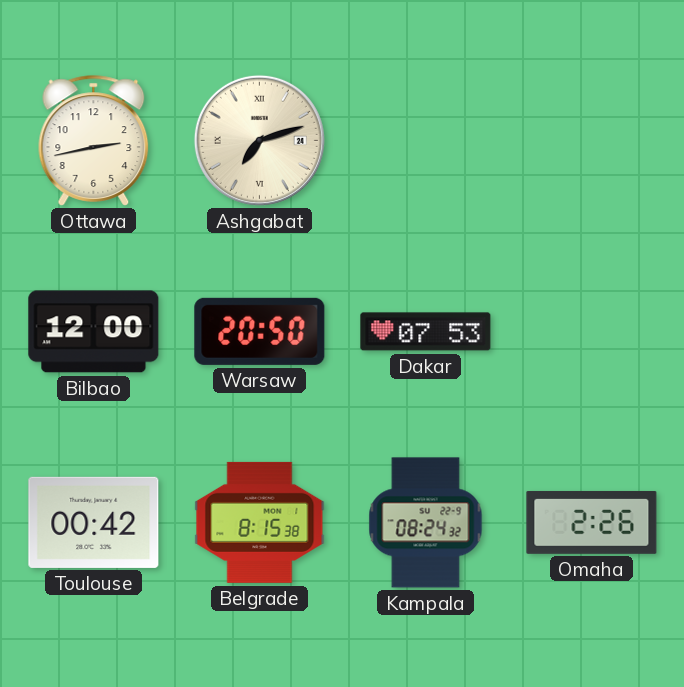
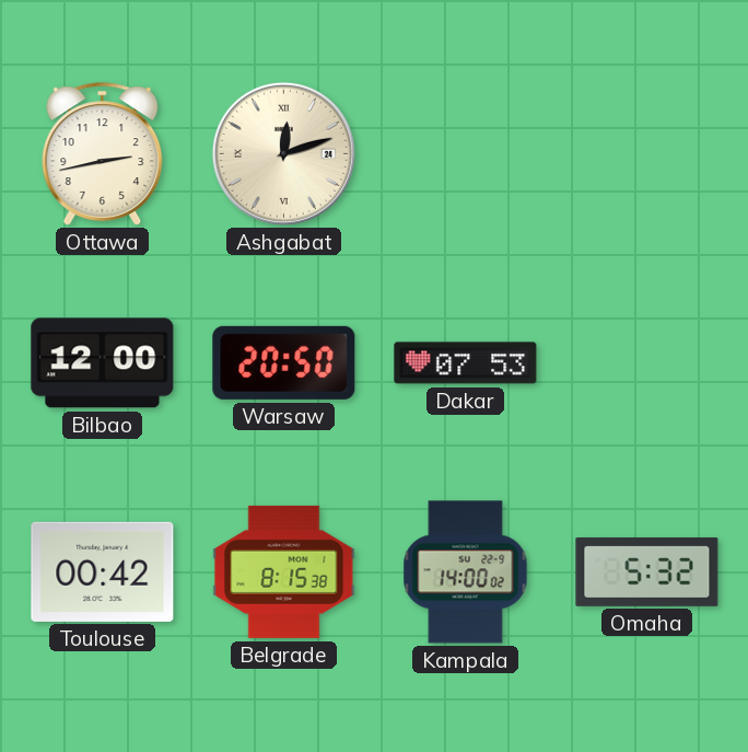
Ashgabat: 7:12 -> 12:12
Kampala: 08:24 -> 14:00
Omaha: 2:26 -> 5:32
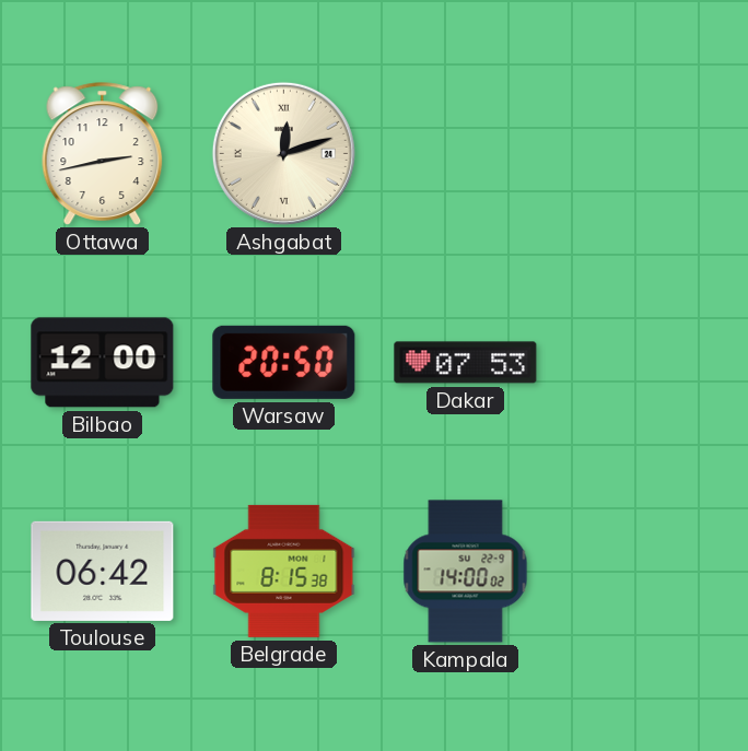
Toulouse: 00:42 -> 06:42
Omaha: 5:32 -> none
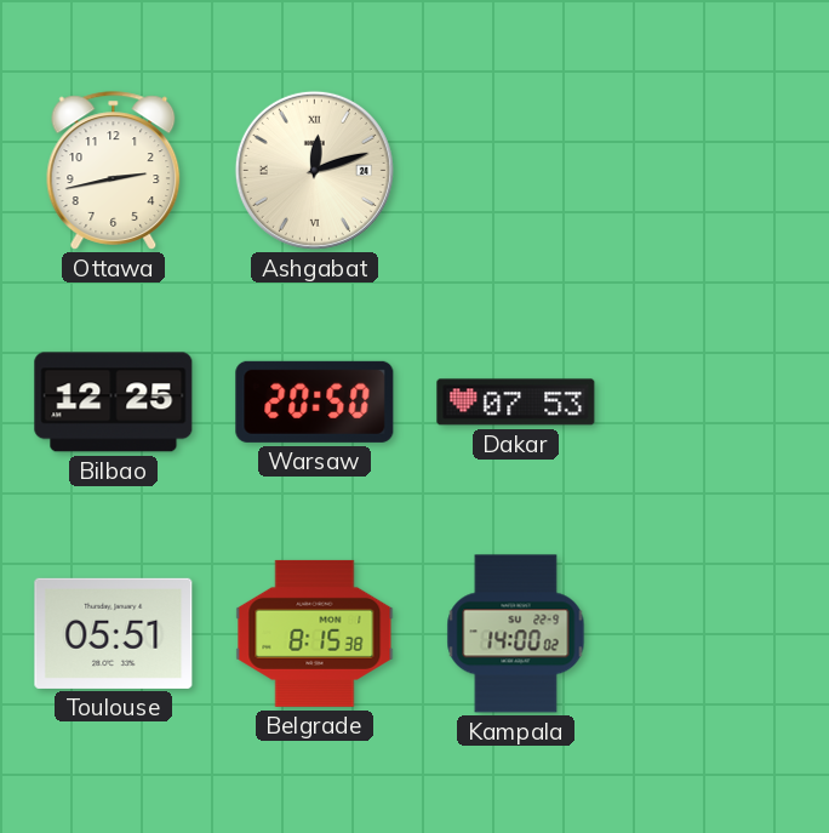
Bilbao: 12:00 -> 12:25
Toulouse: 06:42 -> 05:51
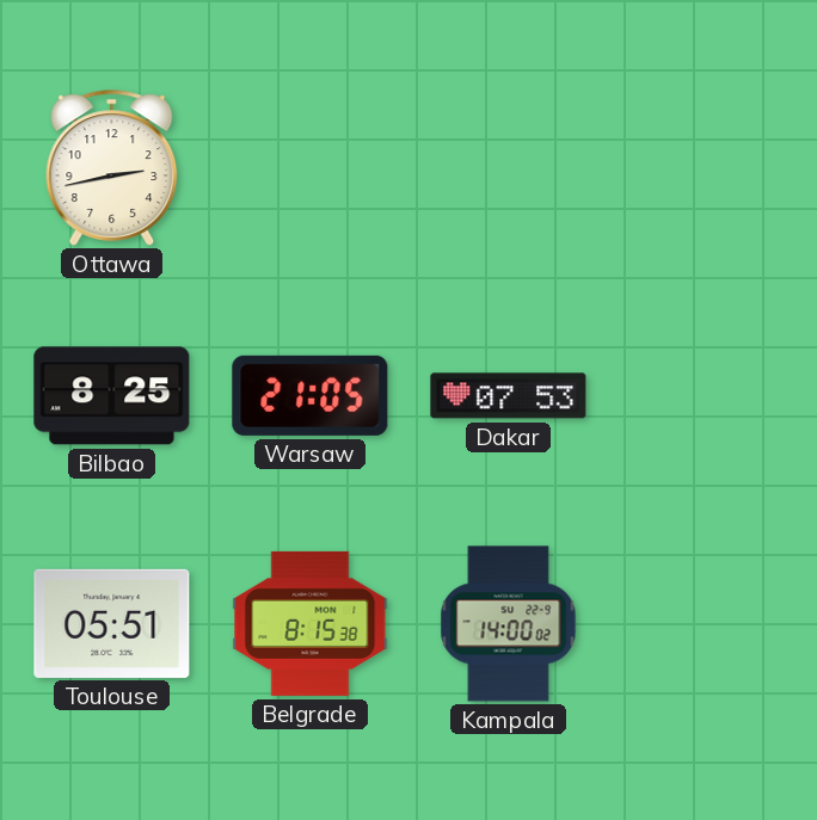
Ashgabat: 12:12 -> none
Bilbao: 12:25 -> 8:25
Warsaw: 20:50 -> 21:05
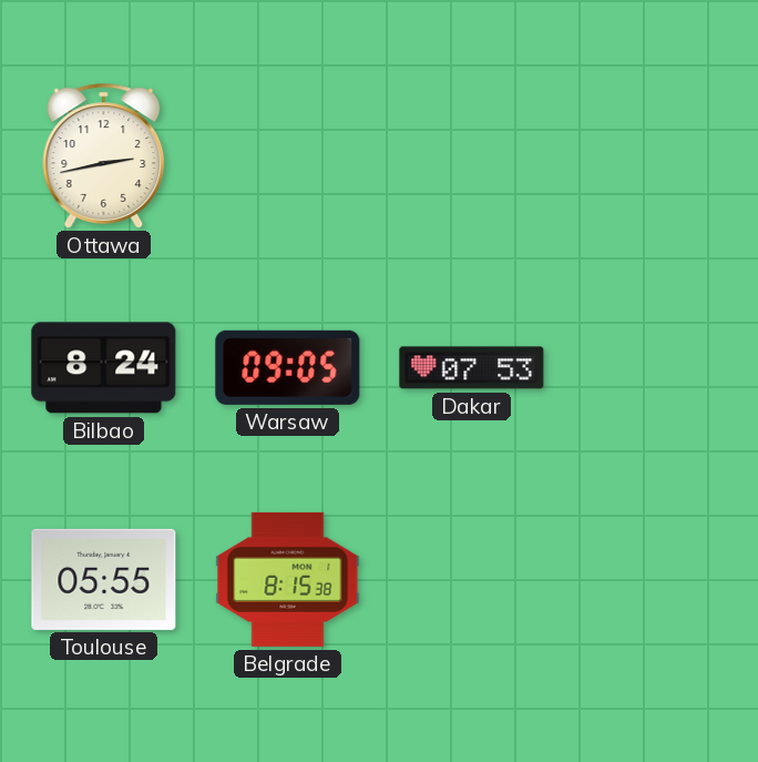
Bilbao: 8:25 -> 8:24
Warsaw: 21:05 -> 09:05
Toulouse: 05:51 -> 05:55
Kampala: 14:00 -> none
